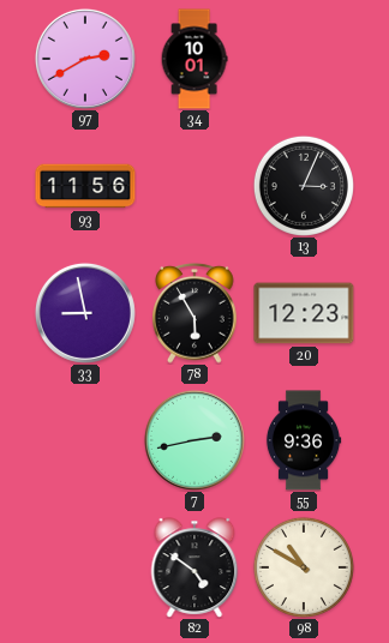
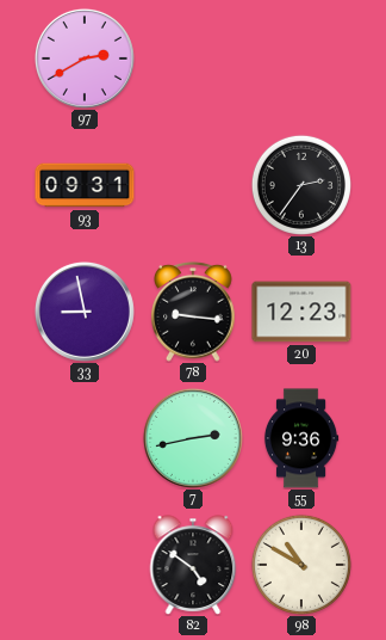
34: 10:01 -> none
93: 11:56 -> 09:31
13: 3:04 -> 2:36
78: 5:55 -> 9:16
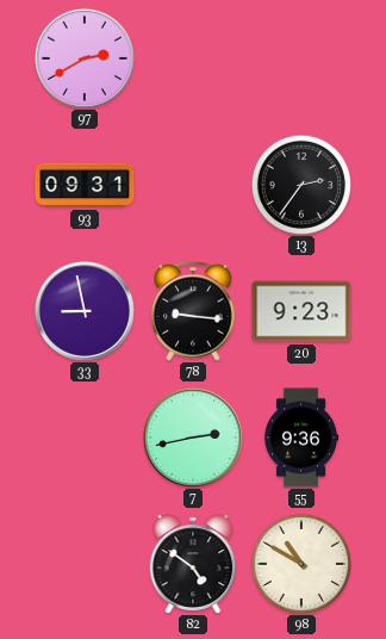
20: 12:23 -> 9:23
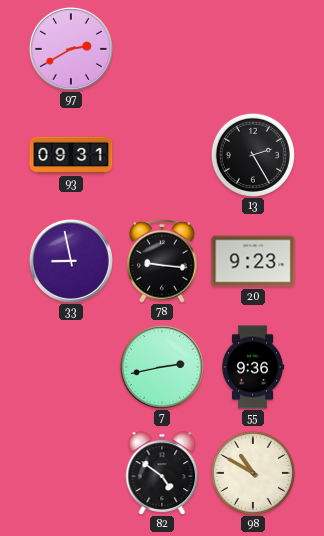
13: 2:36 -> 2:25
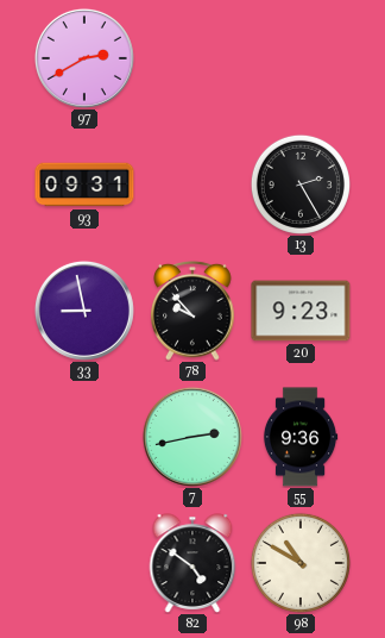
78: 9:16 -> 9:53
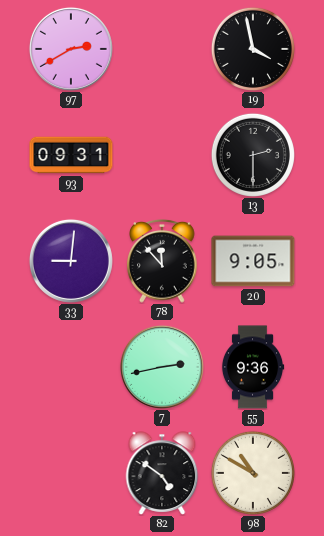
19: none -> 3:58
13: 2:25 -> 2:30
33: 8:58 -> 9:01
78: 9:53 -> 11:53
20: 9:23 -> 9:05
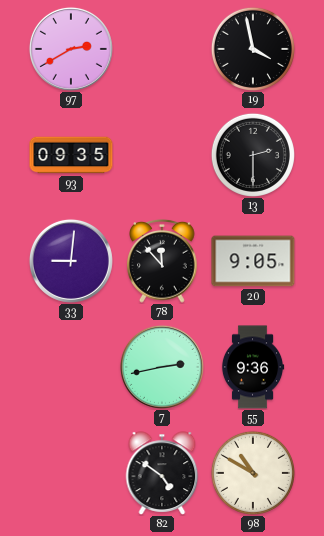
93: 09:31 -> 09:35
